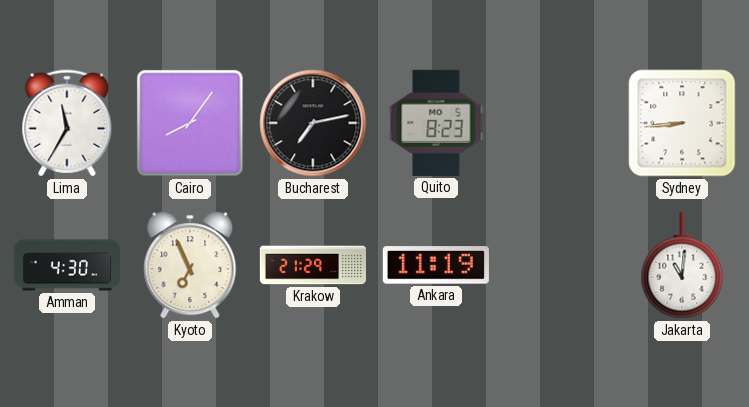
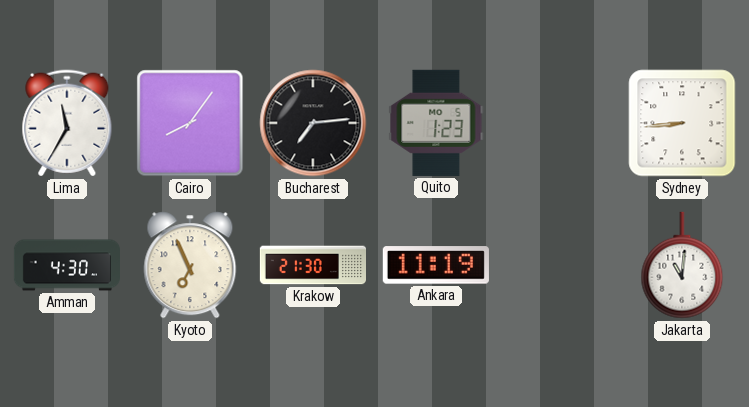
Bucharest: 7:13 -> 7:14
Quito: 8:23 -> 1:23
Krakow: 21:29 -> 21:30
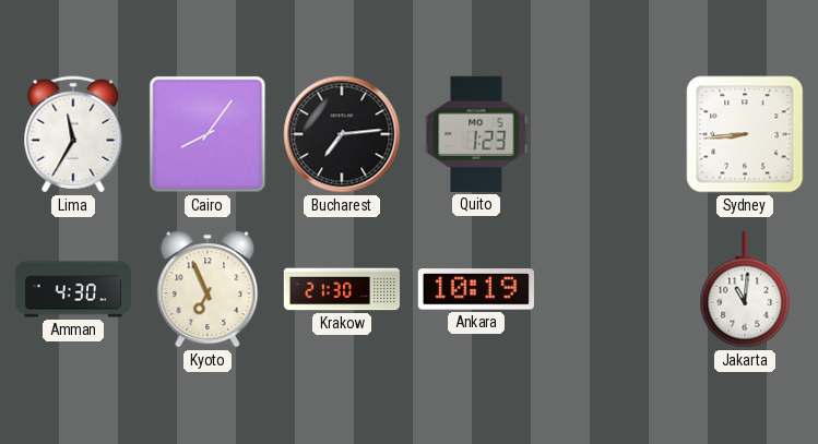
Ankara: 11:19 -> 10:19
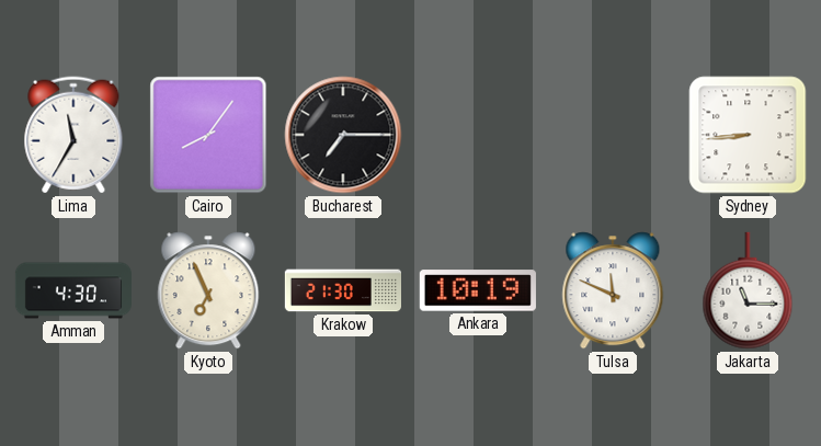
Bucharest: 7:14 -> 7:15
Quito: 1:23 -> none
Tulsa: none -> 11:49
Jakarta: 11:01 -> 11:15
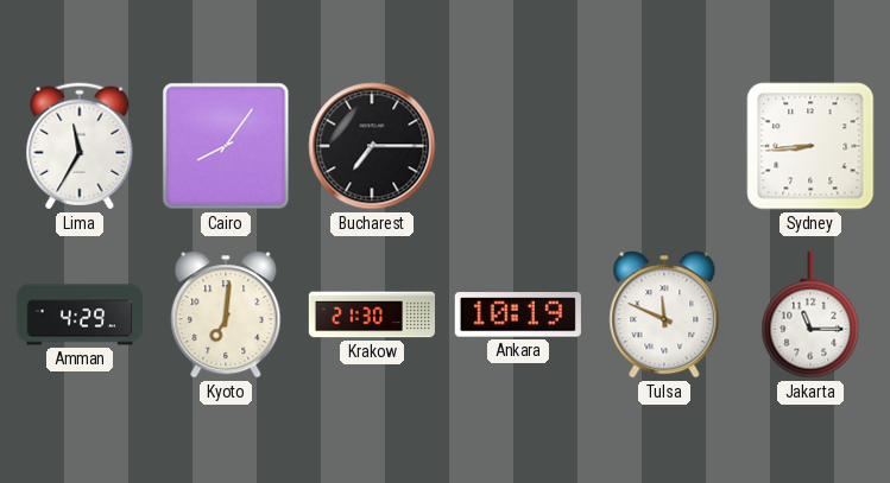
Amman: 4:30 -> 4:29
Kyoto: 6:56 -> 7:01
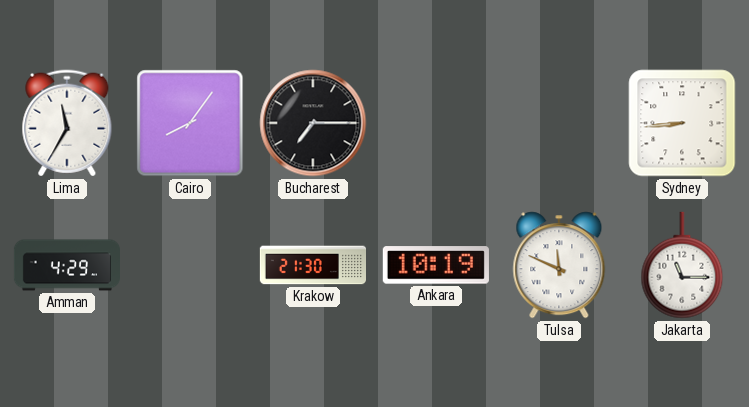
Kyoto: 7:01 -> none
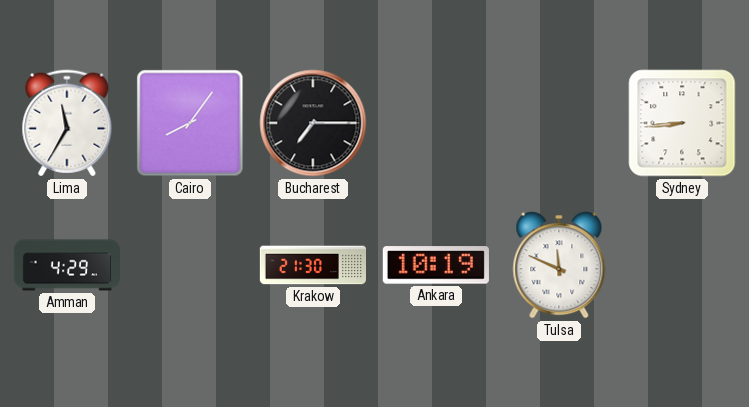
Jakarta: 11:15 -> none
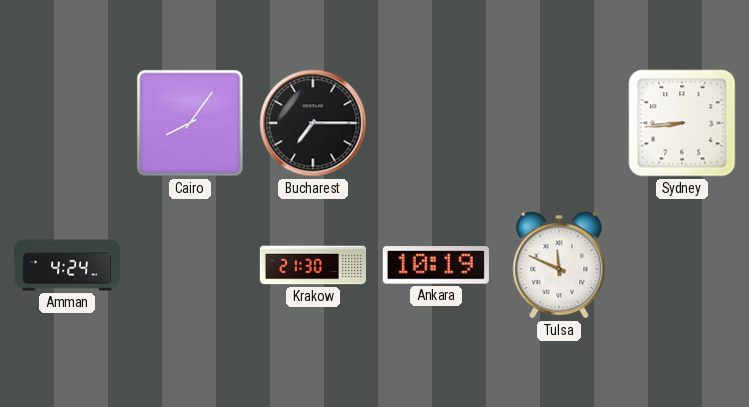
Lima: 11:35 -> none
Amman: 4:29 -> 4:24
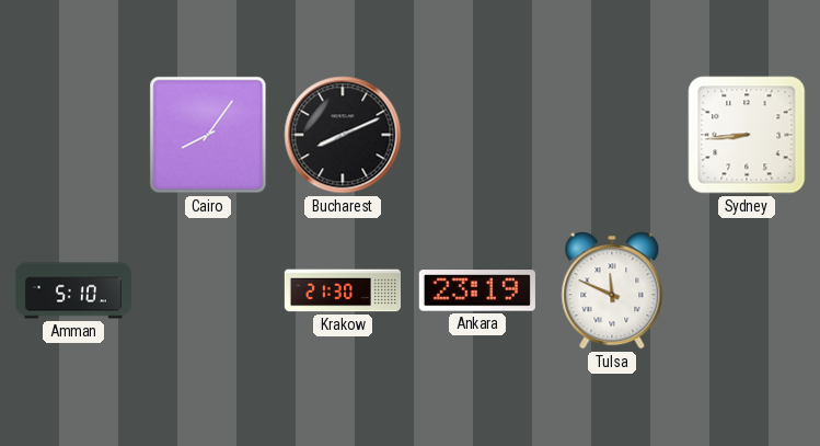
Bucharest: 7:15 -> 8:11
Amman: 4:24 -> 5:10
Ankara: 10:19 -> 23:19
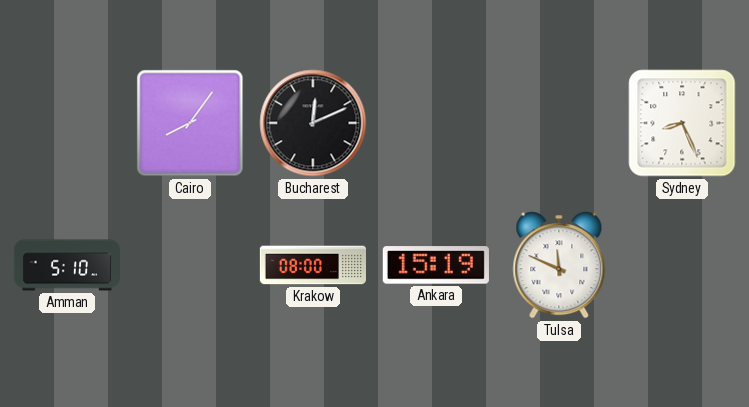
Bucharest: 8:11 -> 12:11
Sydney: 8:44 -> 8:26
Krakow: 21:30 -> 08:00
Ankara: 23:19 -> 15:19
